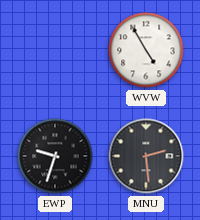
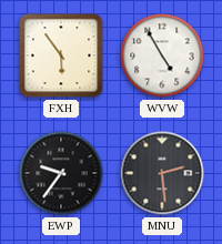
FXH: none -> 5:54
EWP: 9:33 -> 9:36
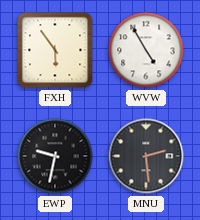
EWP: 9:36 -> 9:32
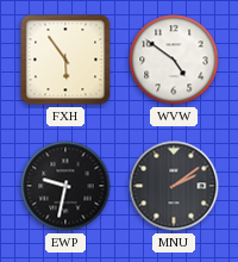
WVW: 4:55 -> 4:51
MNU: 2:29 -> 2:09
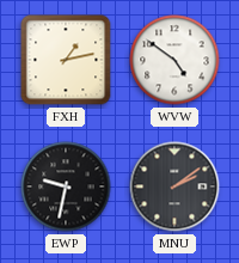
FXH: 5:54 -> 1:13
